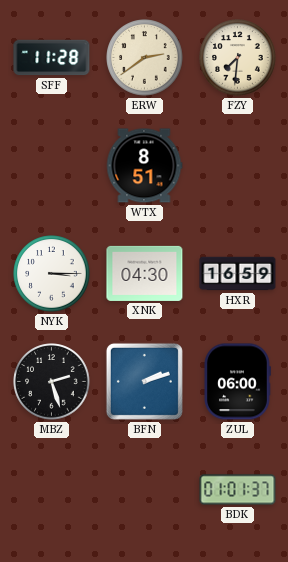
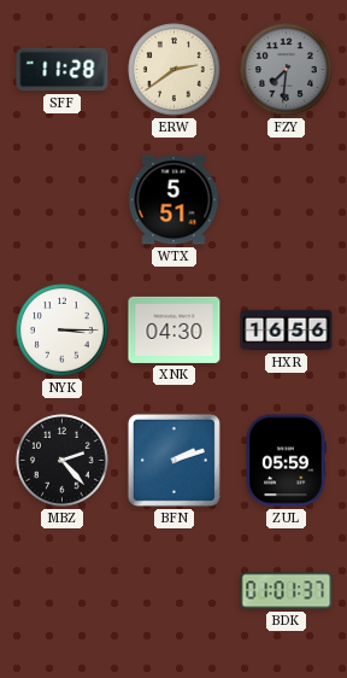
FZY dial: cream -> grey
WTX: 8:51 -> 5:51
HXR: 16:59 -> 16:56
MBZ: 2:27 -> 2:23
ZUL: 06:00 -> 05:59
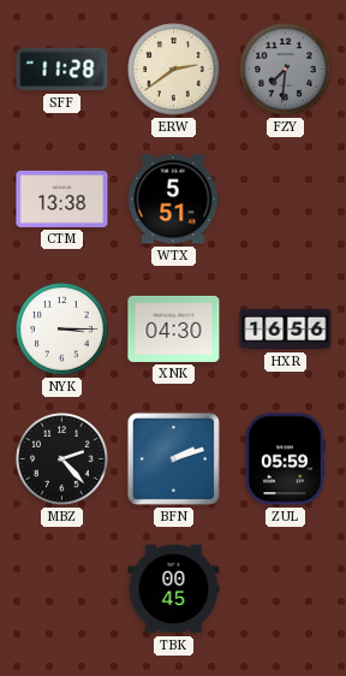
CTM: none -> 13:38
TBK: none -> 00:45
BDK: 01:01 -> none
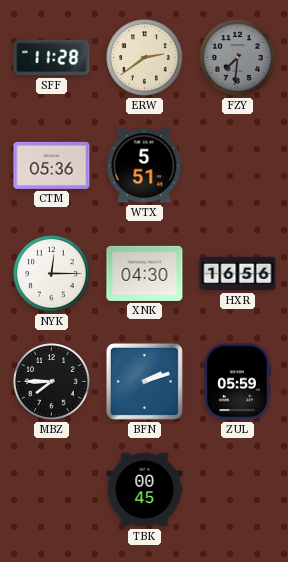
CTM: 13:38 -> 05:36
NYK: 3:15 -> 12:15
MBZ: 2:23 -> 7:45
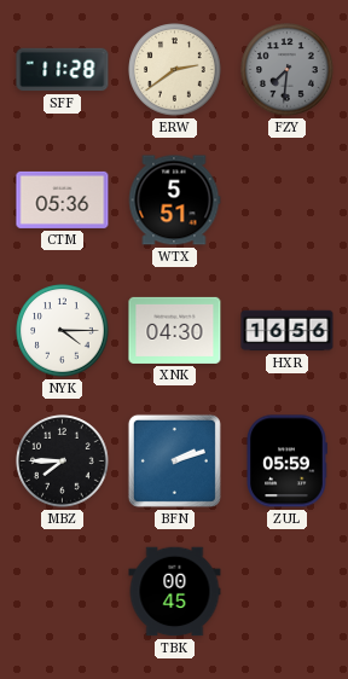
NYK: 12:15 -> 4:15
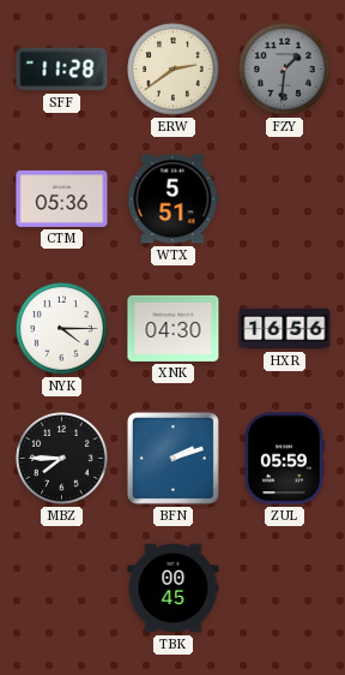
FZY: 7:31 -> 1:31
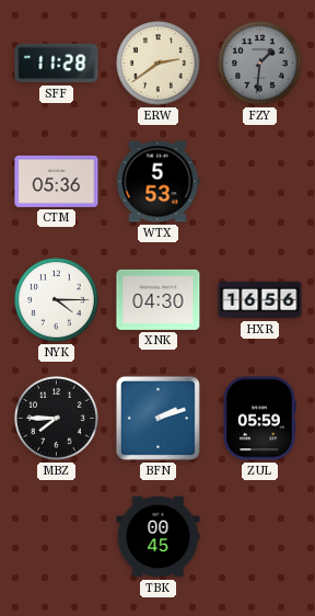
WTX: 5:51 -> 5:53
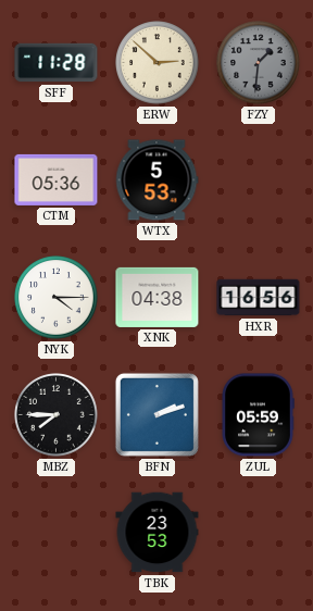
ERW: 2:39 -> 2:52
XNK: 04:30 -> 04:38
TBK: 00:45 -> 23:53
